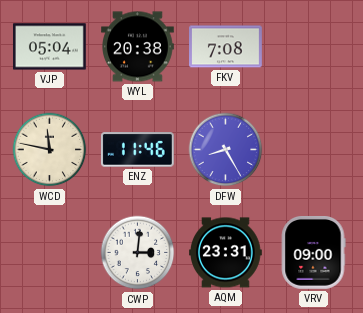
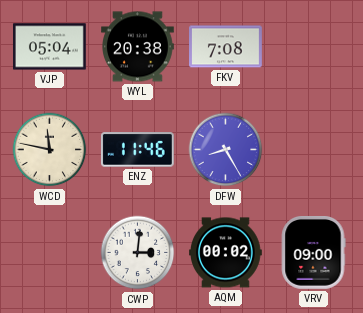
AQM: 23:31 -> 00:02
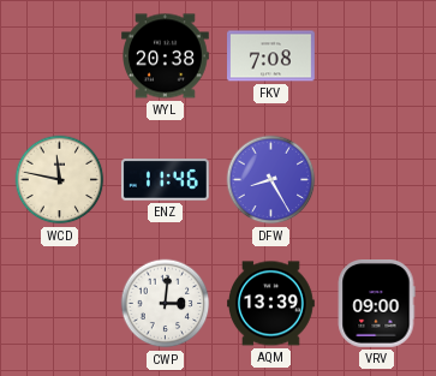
VJP: 05:04 -> none
AQM: 00:02 -> 13:39
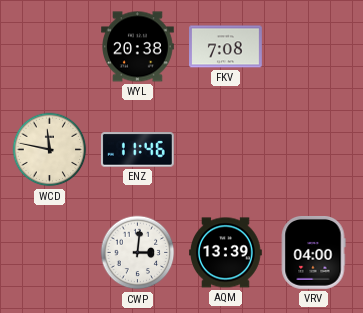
DFW: 8:25 -> none
VRV: 09:00 -> 04:00
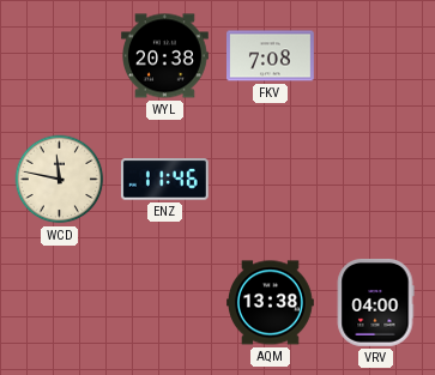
CWP: 3:01 -> none
AQM: 13:39 -> 13:38
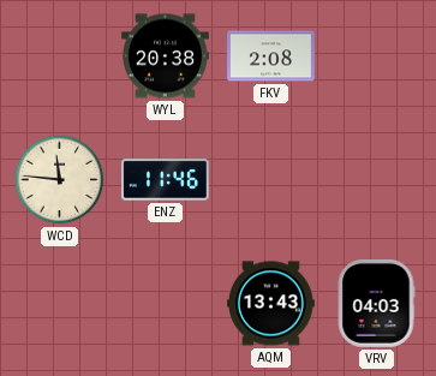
FKV: 7:08 -> 2:08
WCD: 11:47 -> 11:46
AQM: 13:38 -> 13:43
VRV: 04:00 -> 04:03
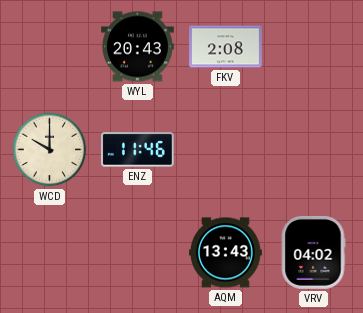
WYL: 20:38 -> 20:43
WCD: 11:46 -> 10:00
VRV: 04:03 -> 04:02
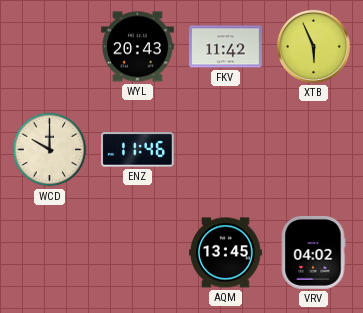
FKV: 2:08 -> 11:42
XTB: none -> 5:56
AQM: 13:43 -> 13:45
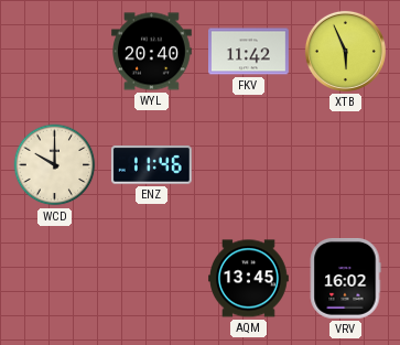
WYL: 20:43 -> 20:40
VRV: 04:02 -> 16:02
